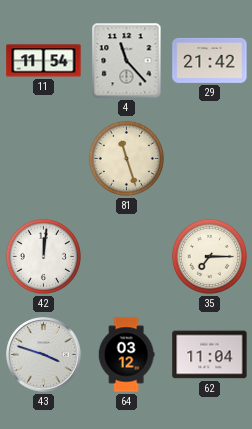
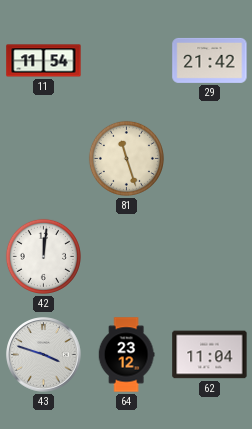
4: 11:23 -> none
35: 7:15 -> none
64: 03:12 -> 23:12
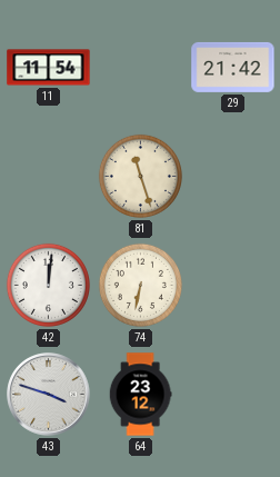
74: none -> 6:32
62: 11:04 -> none
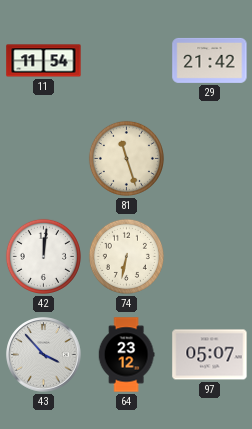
43: 3:48 -> 3:53
97: none -> 05:07
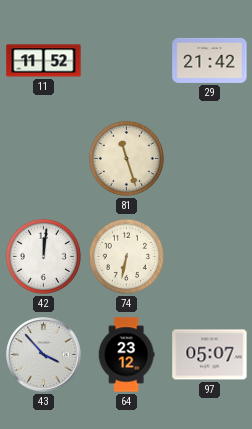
11: 11:54 -> 11:52
